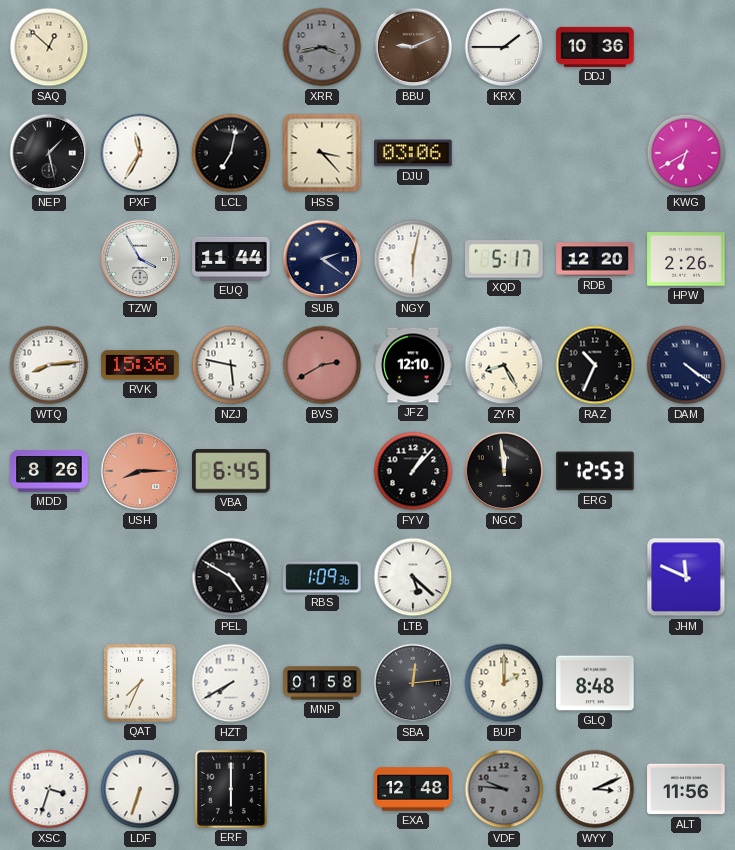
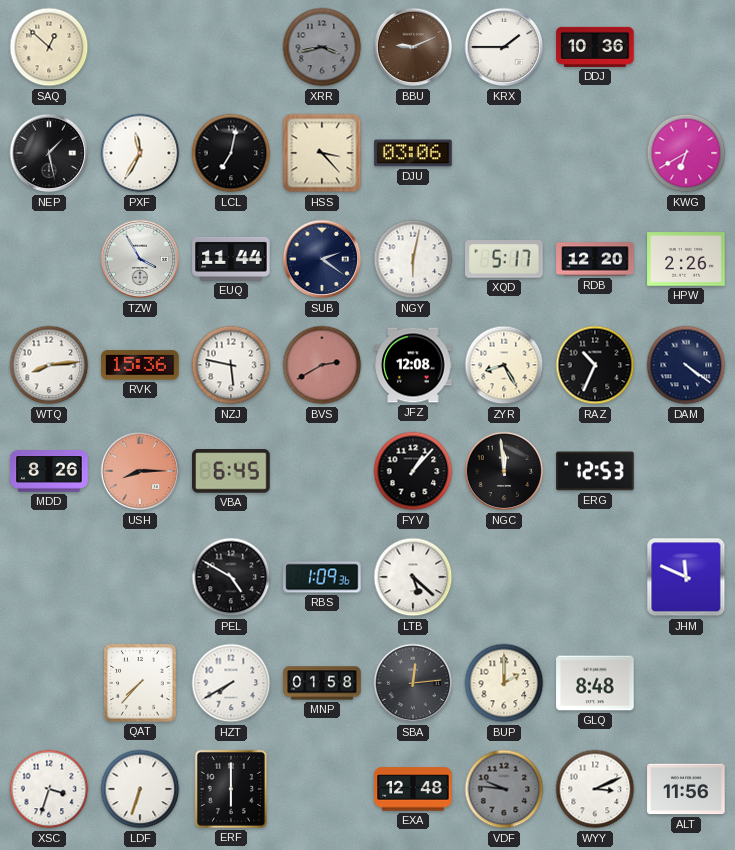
JFZ: 12:10 -> 12:08
QAT: 7:34 -> 7:37
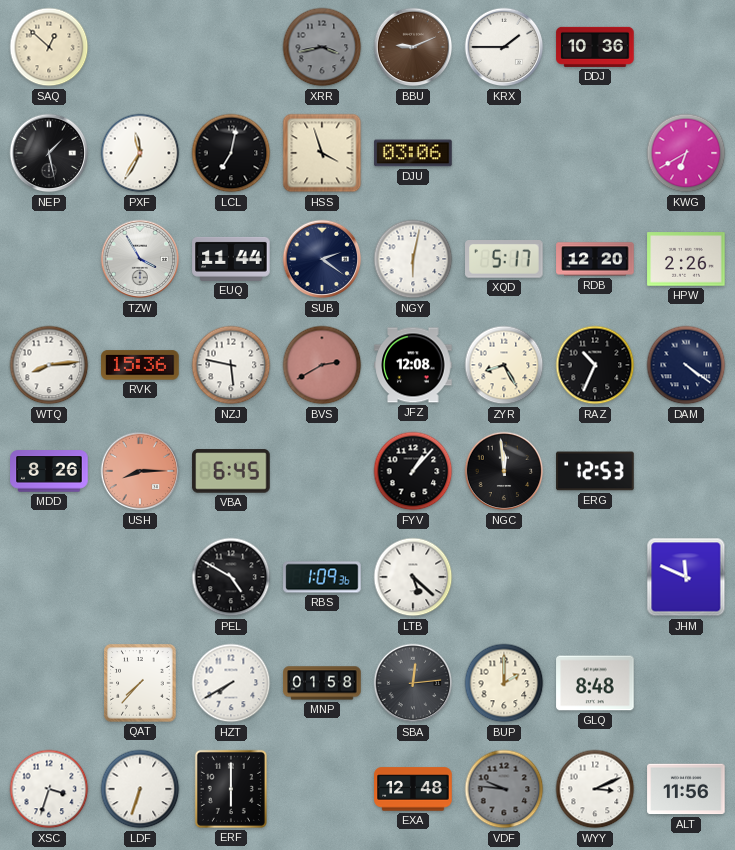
HSS: 3:23 -> 3:57
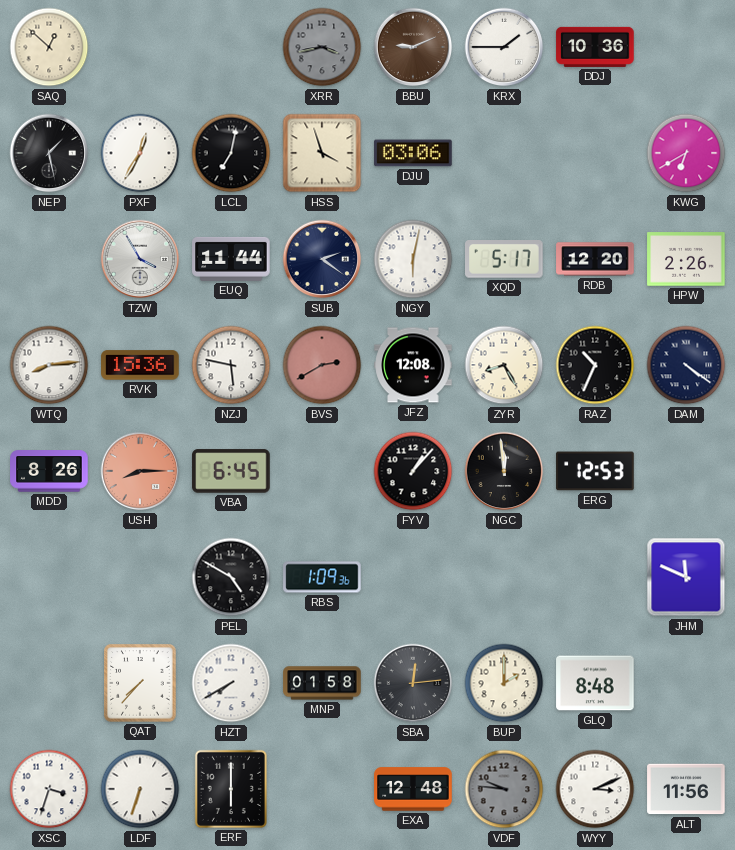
PXF: 11:35 -> 12:35
LTB: 5:22 -> none
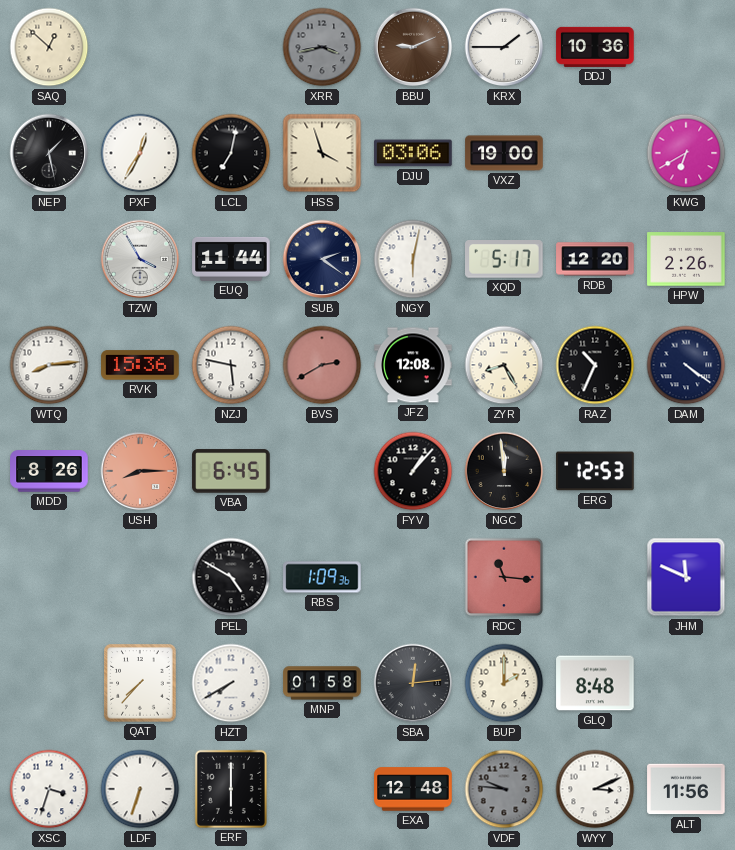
VXZ: none -> 19:00
RDC: none -> 11:16
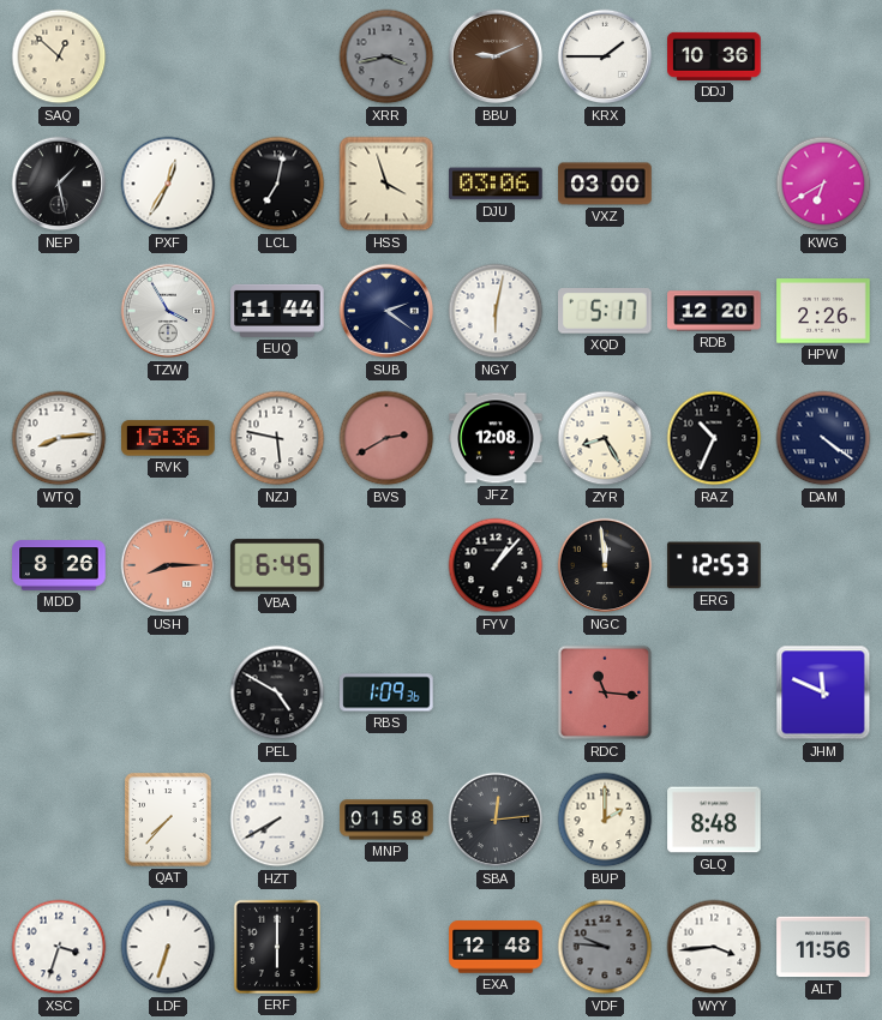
VXZ: 19:00 -> 03:00
WYY: 3:11 -> 3:44
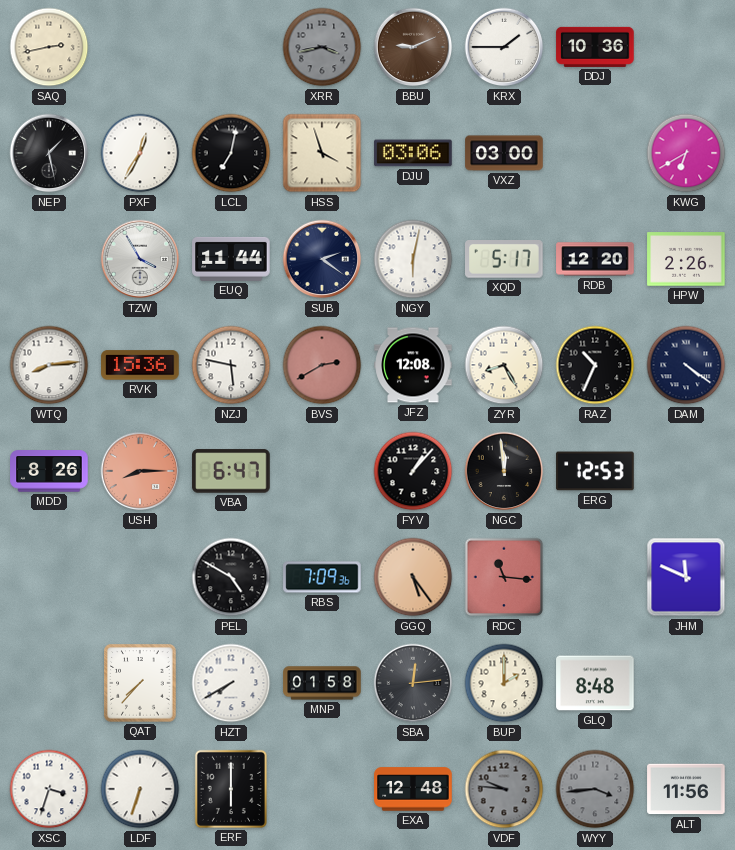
SAQ: 12:52 -> 2:43
VBA: 6:45 -> 6:47
RBS: 1:09 -> 7:09
GGQ: none -> 5:24
WYY dial: white -> grey
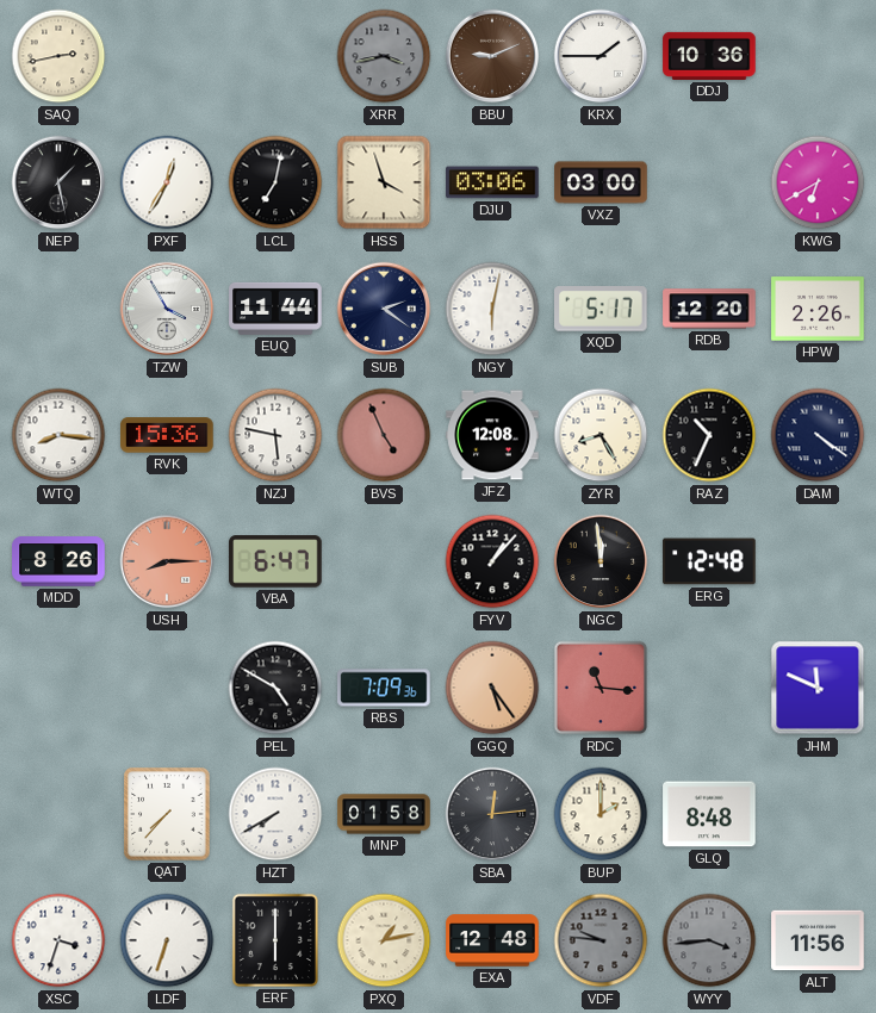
WTQ: 8:14 -> 8:16
BVS: 2:40 -> 4:56
ERG: 12:53 -> 12:48
PXQ: none -> 1:13
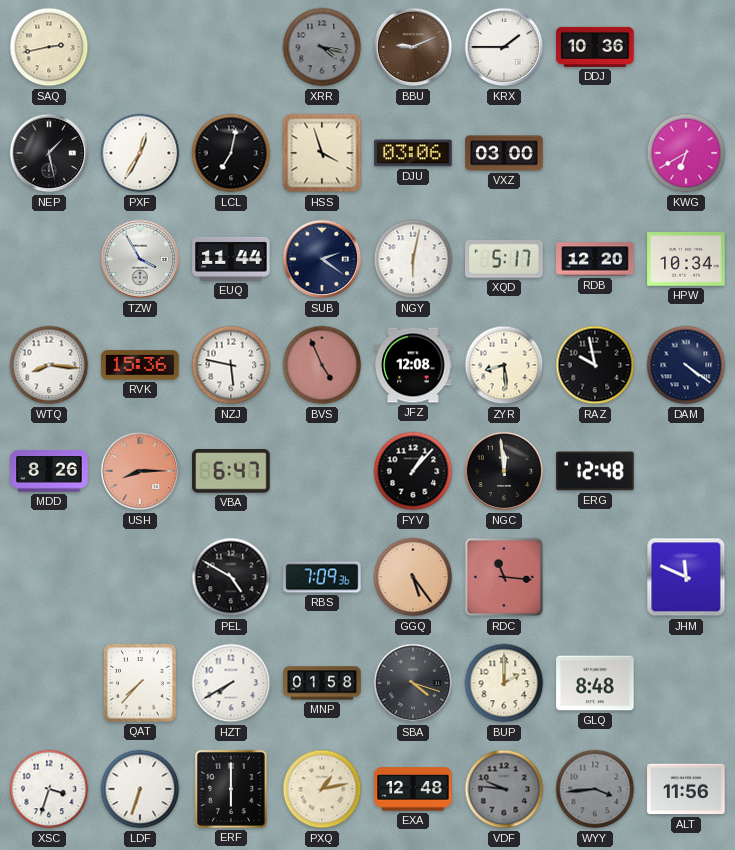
XRR: 3:43 -> 4:17
HPW: 2:26 -> 10:34
ZYR: 8:25 -> 8:29
RAZ: 10:34 -> 9:58
SBA: 12:14 -> 4:18
